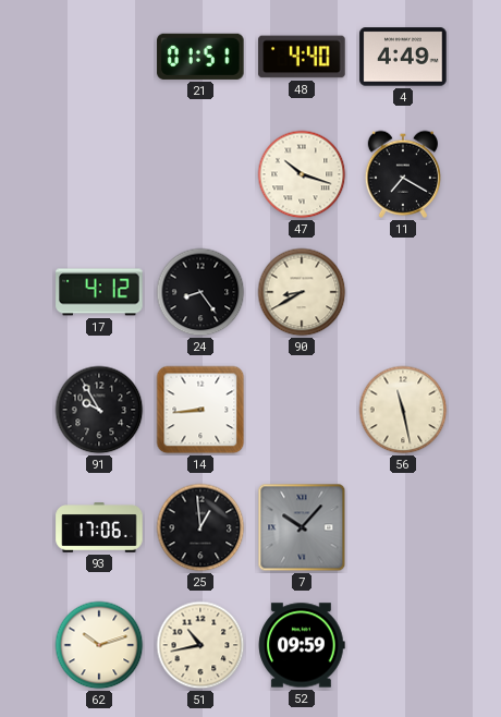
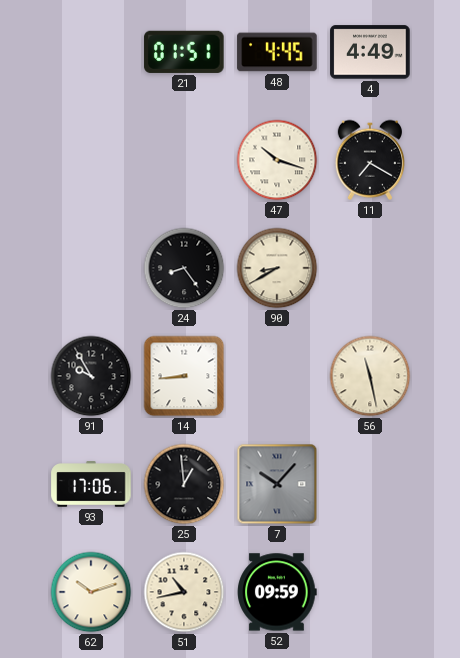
48: 4:40 -> 4:45
17: 4:12 -> none
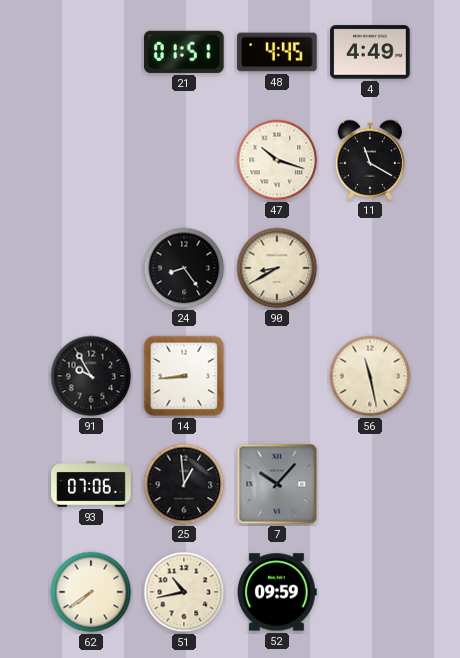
11: 7:20 -> 11:20
93: 17:06 -> 07:06
62: 10:12 -> 7:39
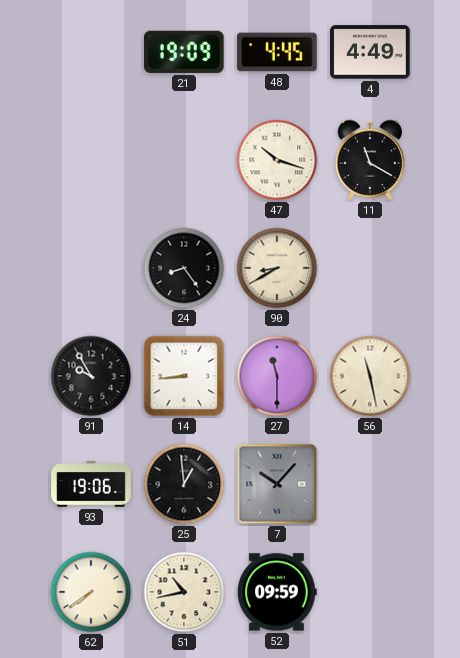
21: 01:51 -> 19:09
27: none -> 11:30
93: 07:06 -> 19:06
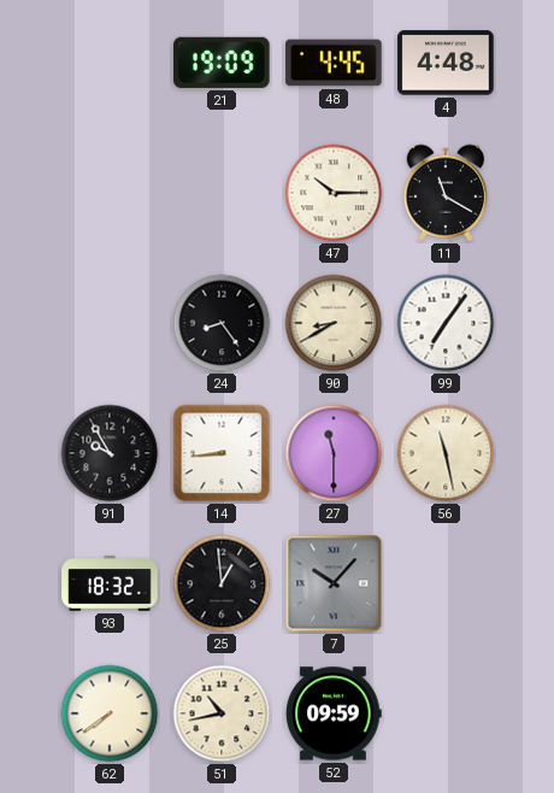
4: 4:49 -> 4:48
47: 10:18 -> 10:15
99: none -> 7:06
93: 19:06 -> 18:32
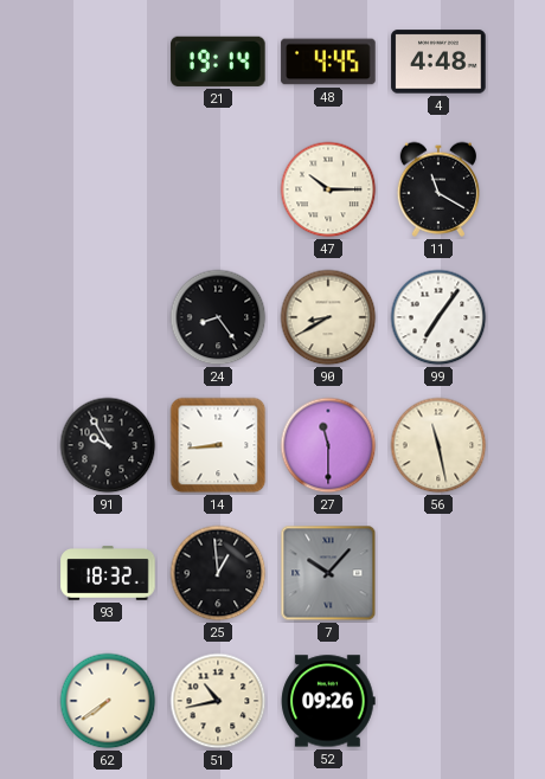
21: 19:09 -> 19:14
52: 09:59 -> 09:26
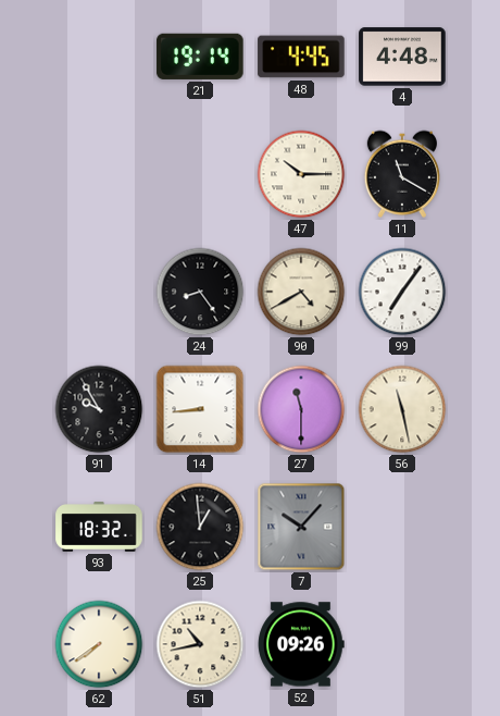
90: 8:40 -> 4:40
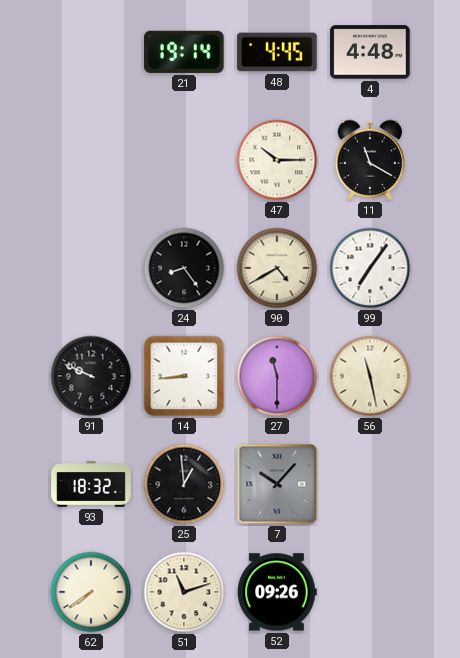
91: 9:55 -> 9:49
51: 10:43 -> 11:12
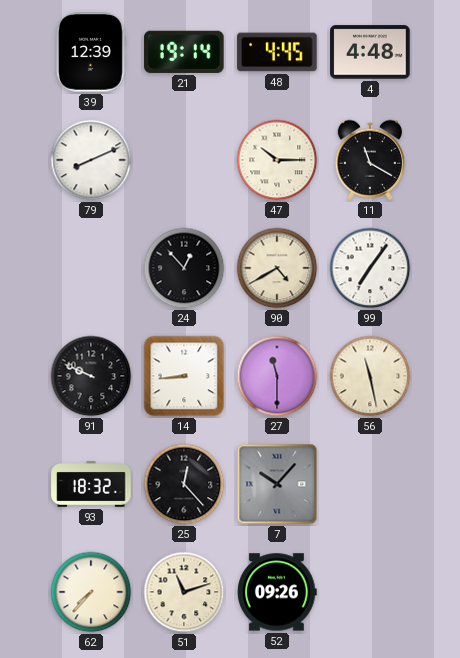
39: none -> 12:39
79: none -> 8:11
24: 8:24 -> 12:53
25: 12:59 -> 12:23
62: 7:39 -> 7:37
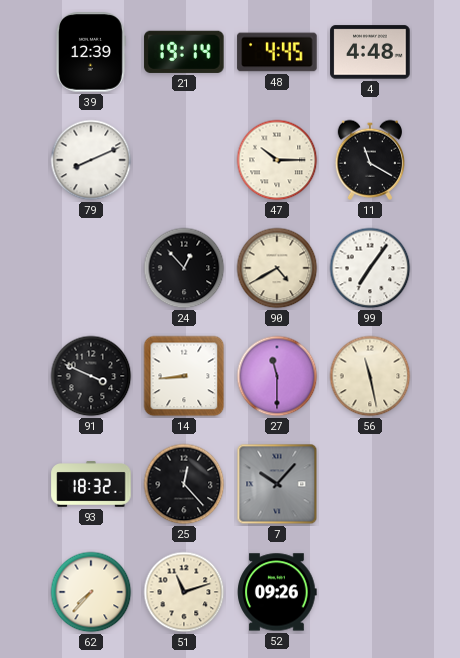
91: 9:49 -> 3:49
